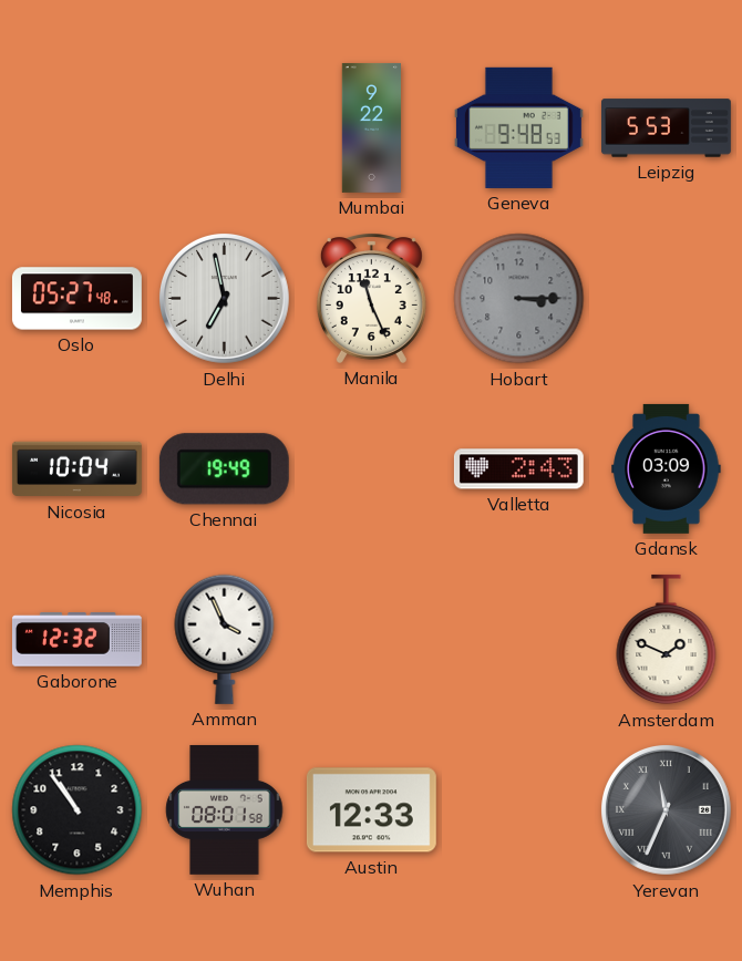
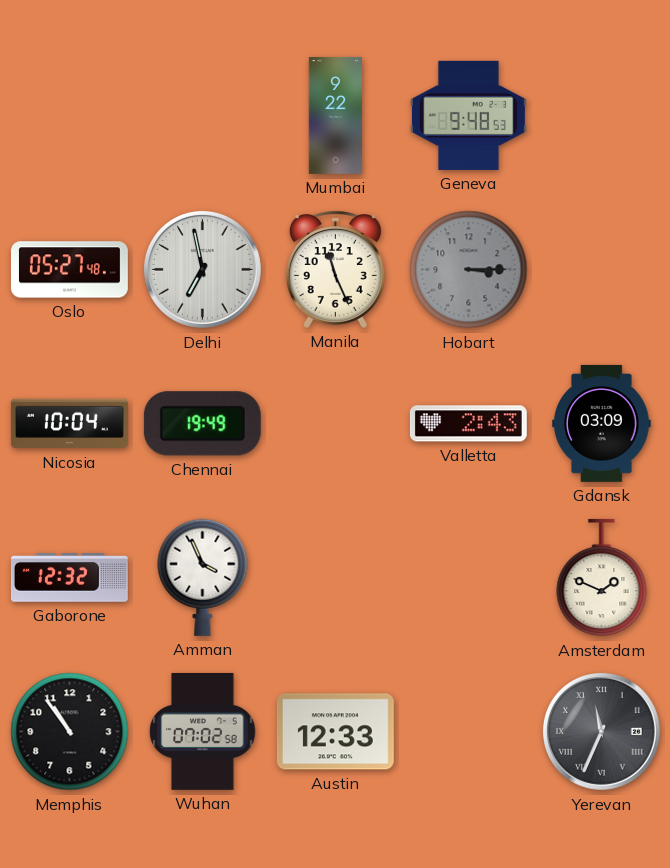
Leipzig: 5:53 -> none
Wuhan: 08:01 -> 07:02
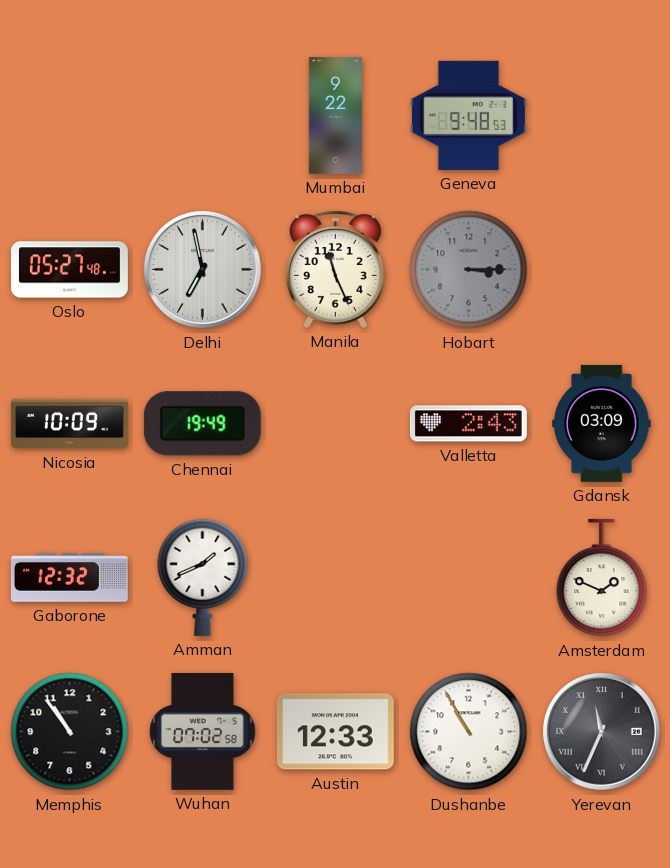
Nicosia: 10:04 -> 10:09
Amman: 3:56 -> 1:41
Dushanbe: none -> 10:55
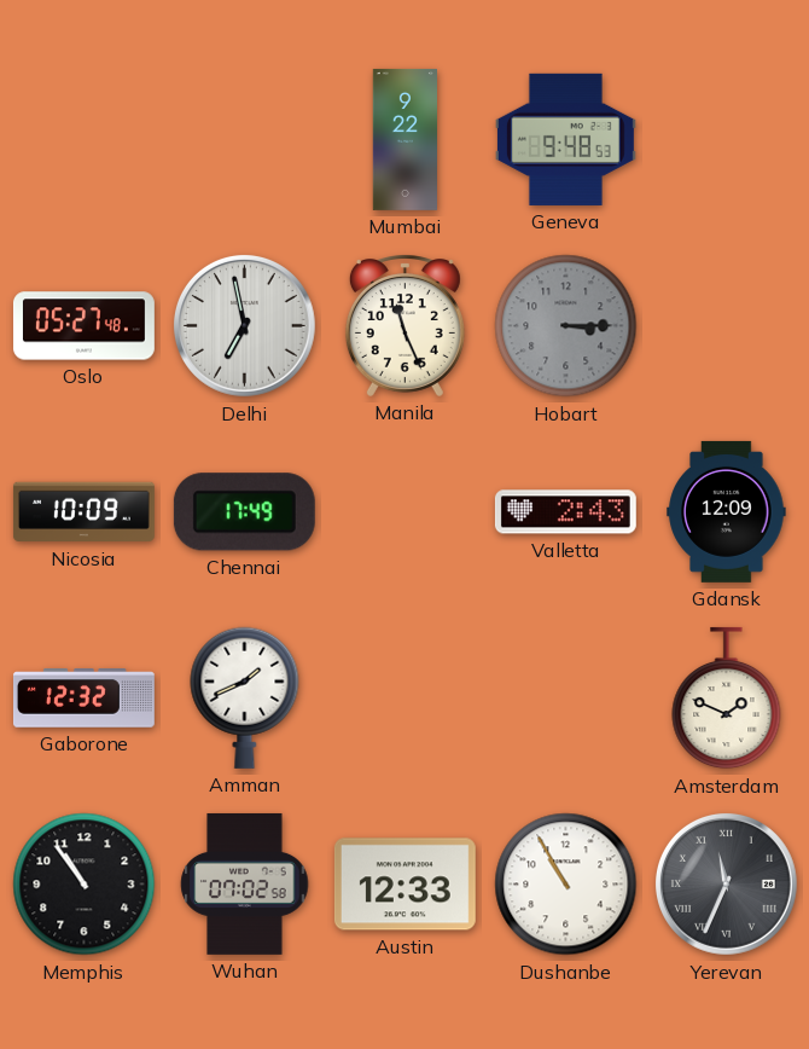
Chennai: 19:49 -> 17:49
Gdansk: 03:09 -> 12:09
